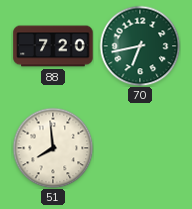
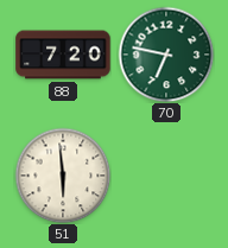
70: 6:43 -> 6:47
51: 7:59 -> 5:59
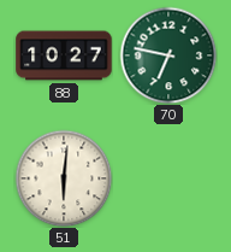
88: 7:20 -> 10:27
51: 5:59 -> 6:01
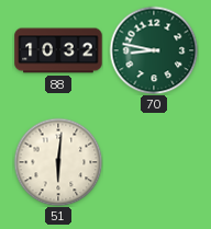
88: 10:27 -> 10:32
70: 6:47 -> 8:47
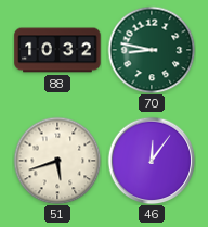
51: 6:01 -> 5:42
46: none -> 12:06
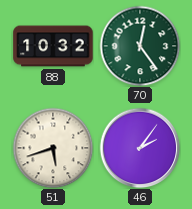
70: 8:47 -> 12:24
46: 12:06 -> 2:06
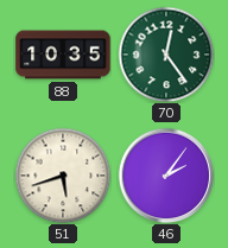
88: 10:32 -> 10:35
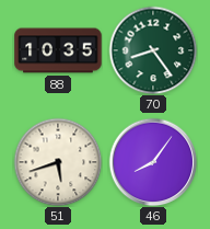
70: 12:24 -> 8:24
46: 2:06 -> 8:06
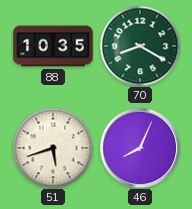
70: 8:24 -> 8:20
46: 8:06 -> 8:04
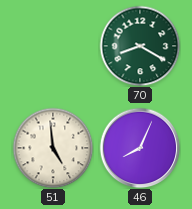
88: 10:35 -> none
51: 5:42 -> 4:59
